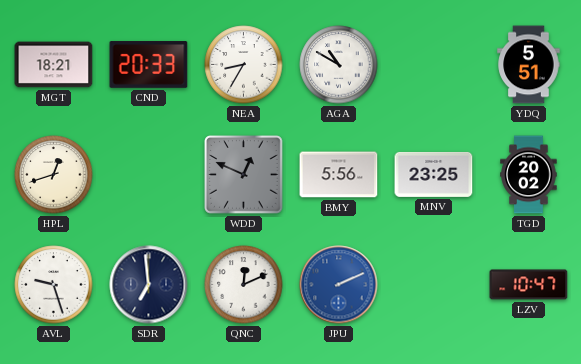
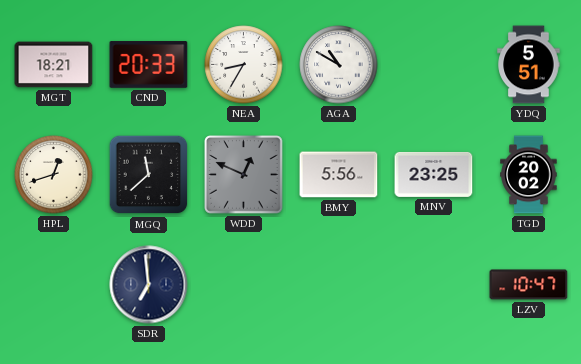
MGQ: none -> 11:38
AVL: 9:27 -> none
QNC: 12:11 -> none
JPU: 2:11 -> none
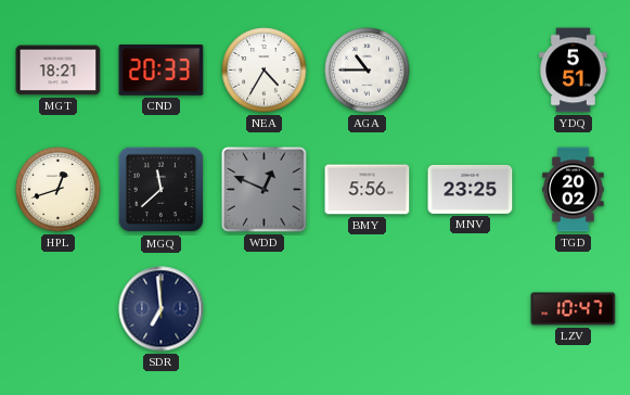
NEA: 8:35 -> 4:35
AGA: 10:50 -> 10:45
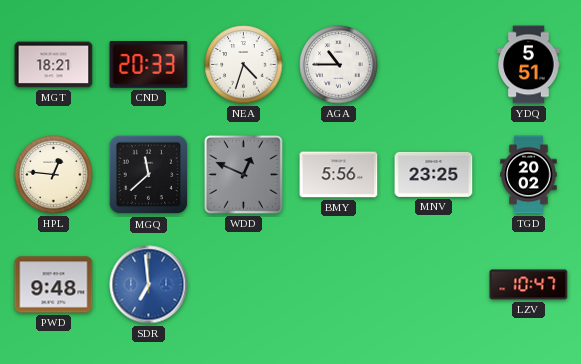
NEA: 4:35 -> 4:33
HPL: 12:42 -> 12:46
PWD: none -> 9:48
SDR dial: navy -> blue
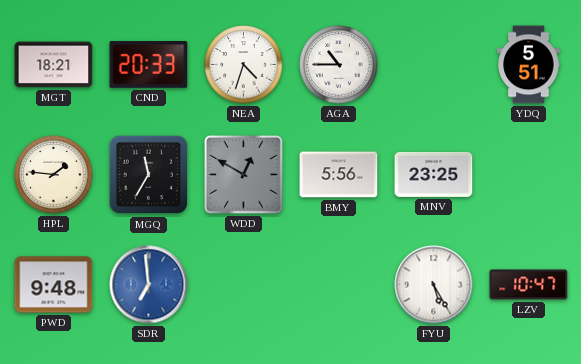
HPL: 12:46 -> 1:46
MGQ: 11:38 -> 11:35
WDD: 12:49 -> 12:50
TGD: 20:02 -> none
FYU: none -> 5:25
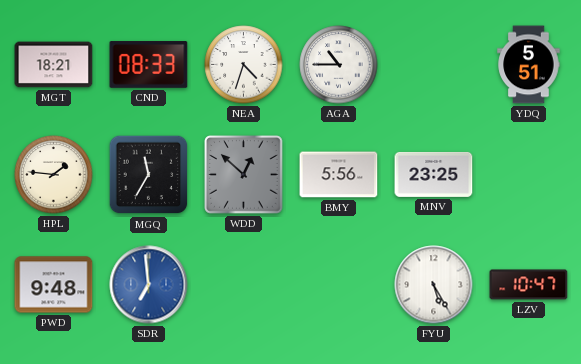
CND: 20:33 -> 08:33
WDD: 12:50 -> 12:52
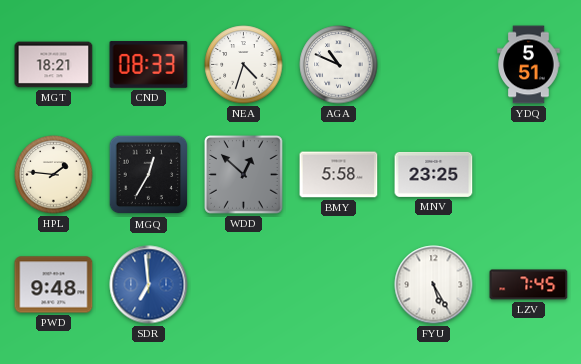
AGA: 10:45 -> 10:49
MGQ: 11:35 -> 12:35
BMY: 5:56 -> 5:58
LZV: 10:47 -> 7:45
